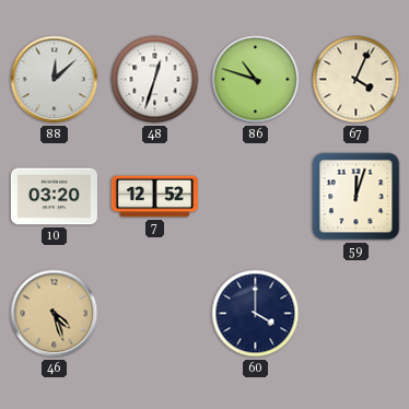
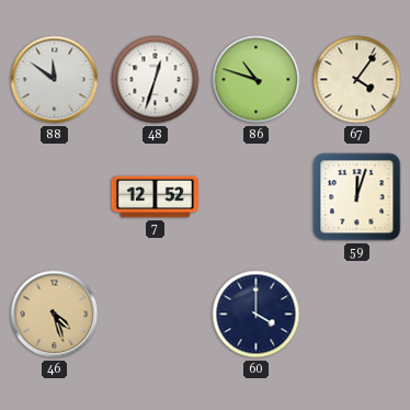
88: 12:08 -> 11:51
67: 4:04 -> 4:06
10: 03:20 -> none
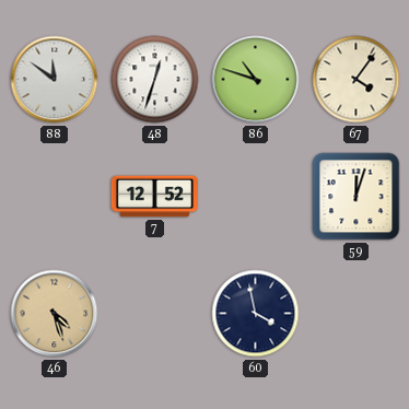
60: 4:00 -> 3:58
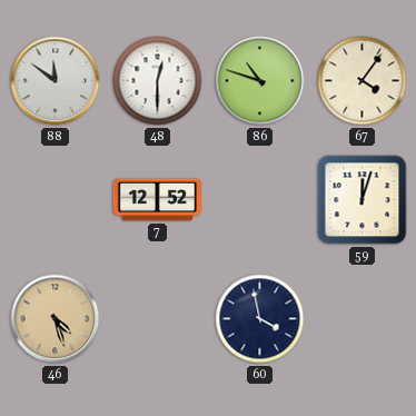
48: 12:33 -> 12:30
